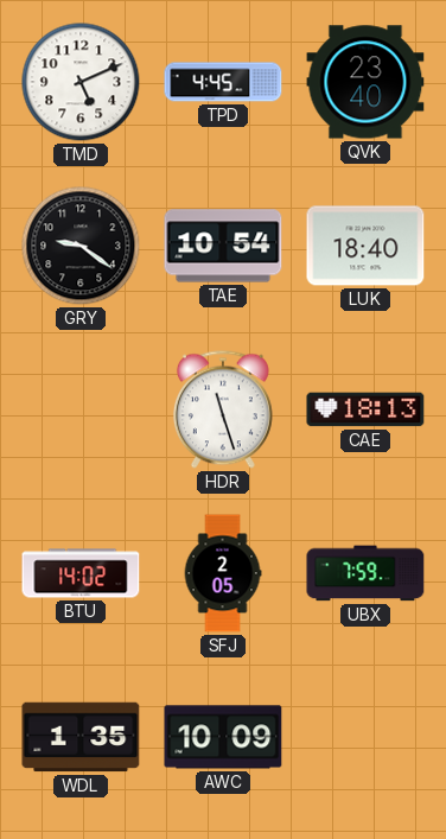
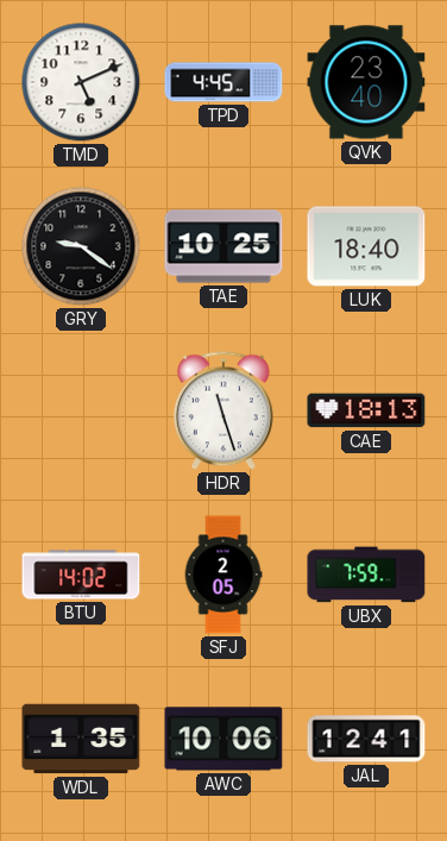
TAE: 10:54 -> 10:25
AWC: 10:09 -> 10:06
JAL: none -> 12:41
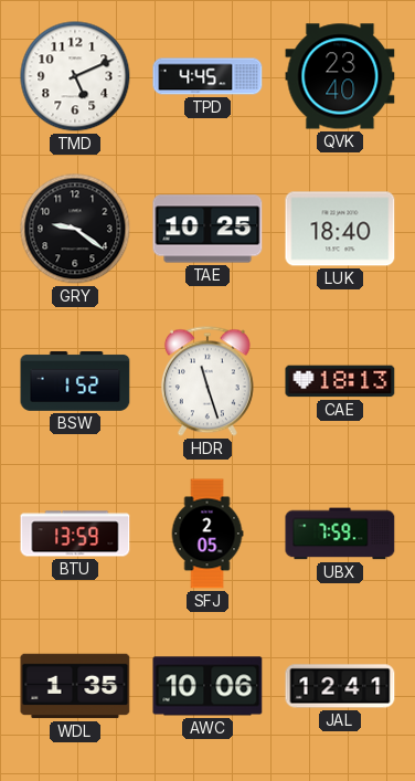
BSW: none -> 1:52
BTU: 14:02 -> 13:59
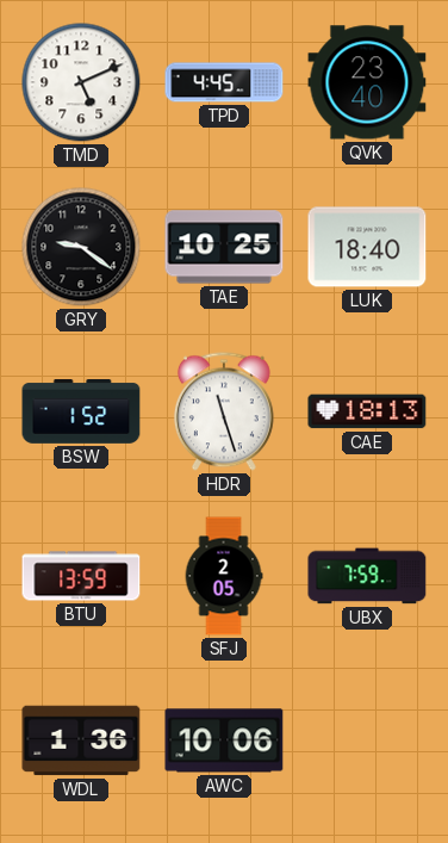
WDL: 1:35 -> 1:36
JAL: 12:41 -> none
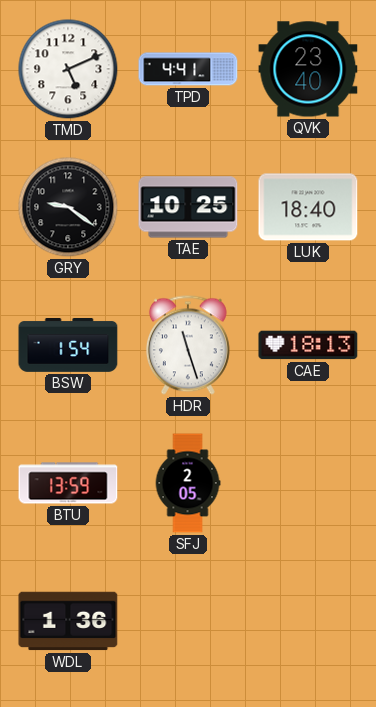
TPD: 4:45 -> 4:41
BSW: 1:52 -> 1:54
UBX: 7:59 -> none
AWC: 10:06 -> none
